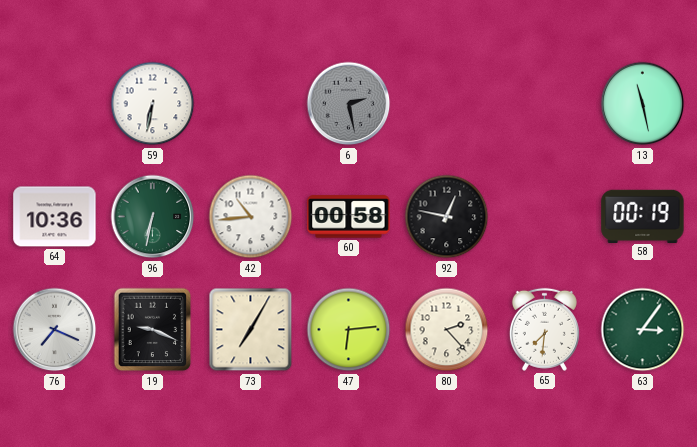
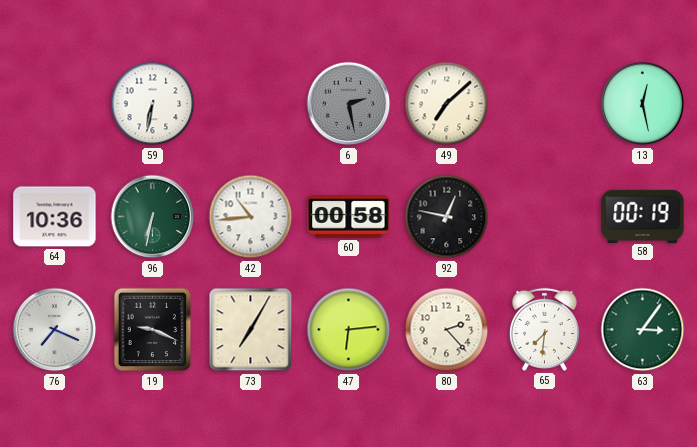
49: none -> 7:08
13: 11:28 -> 12:28
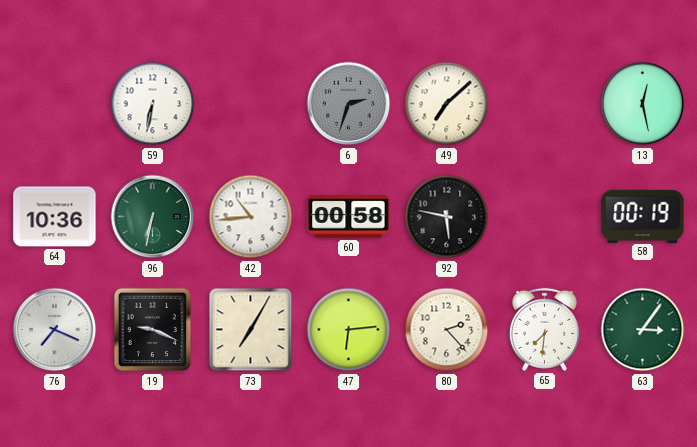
6: 2:28 -> 2:33
92: 12:47 -> 5:47
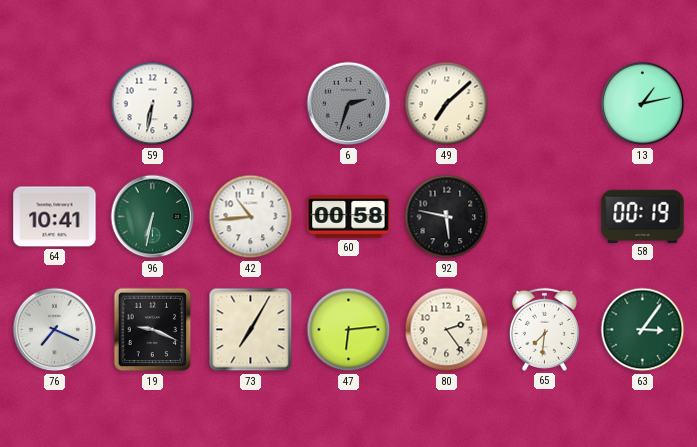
13: 12:28 -> 1:13
64: 10:36 -> 10:41
80: 2:23 -> 2:24
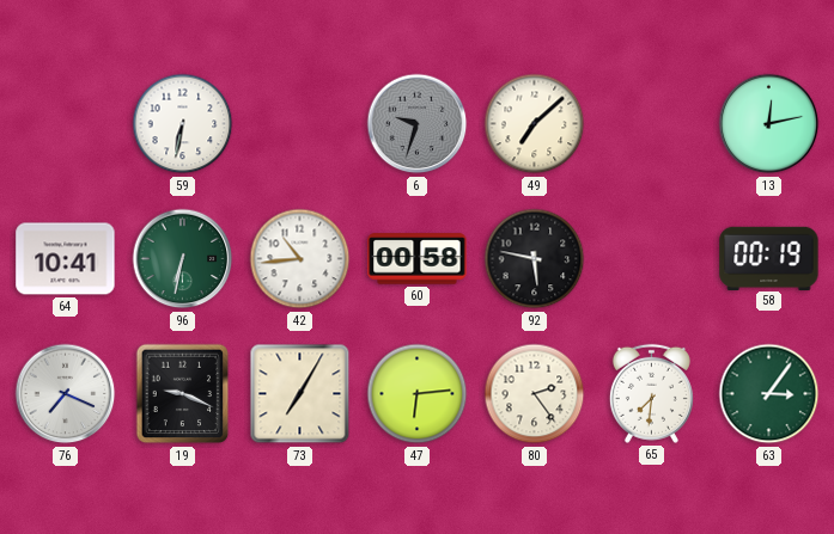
6: 2:33 -> 9:33
13: 1:13 -> 12:13
